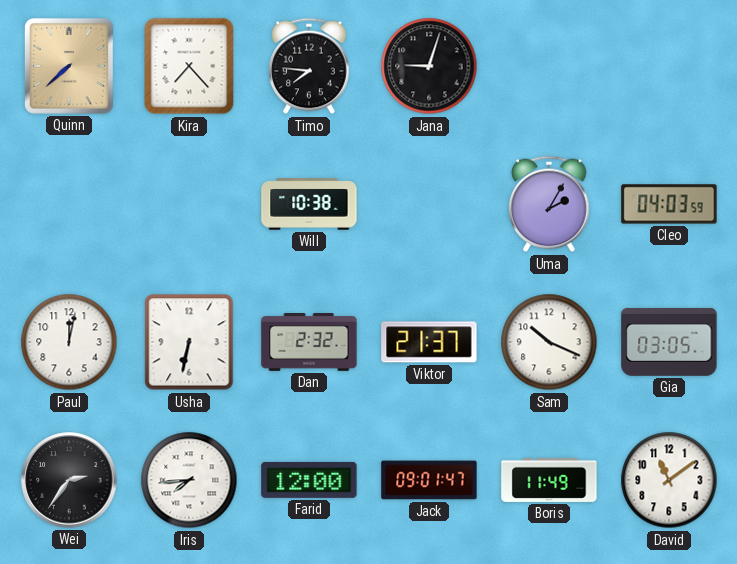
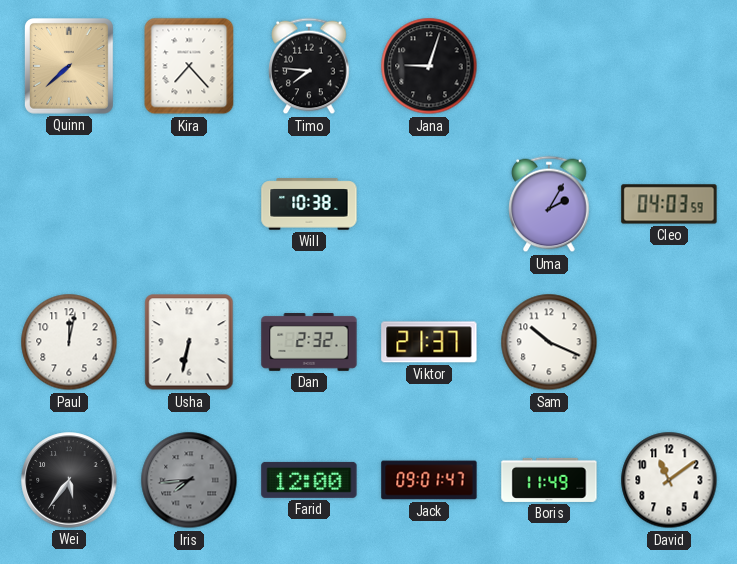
Gia: 03:05 -> none
Wei: 2:36 -> 5:36
Iris dial: white -> grey
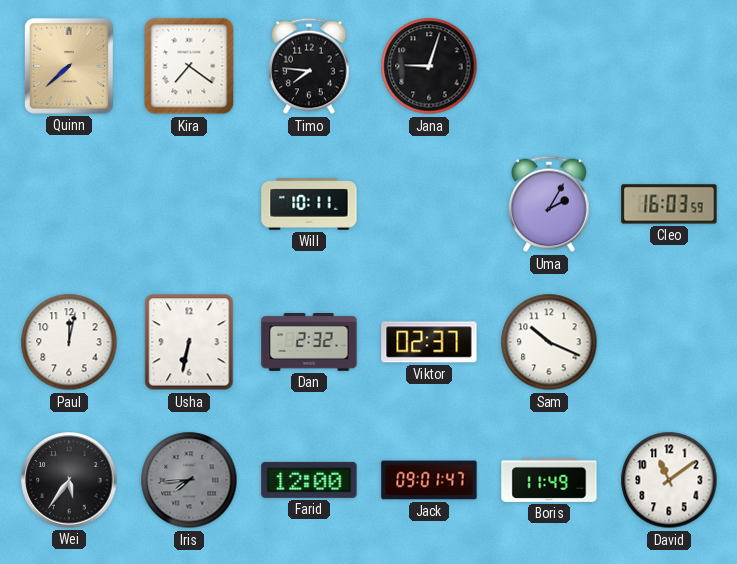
Kira: 7:23 -> 7:21
Will: 10:38 -> 10:11
Cleo: 04:03 -> 16:03
Viktor: 21:37 -> 02:37
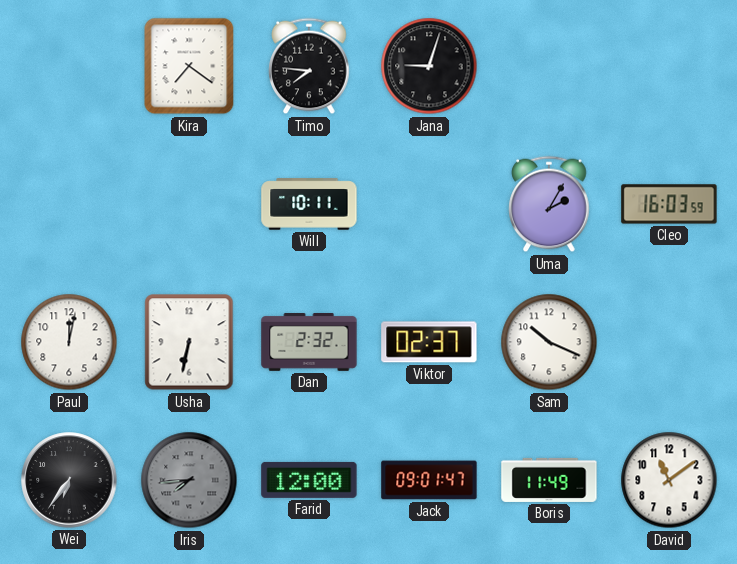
Quinn: 7:38 -> none
Wei: 5:36 -> 6:36
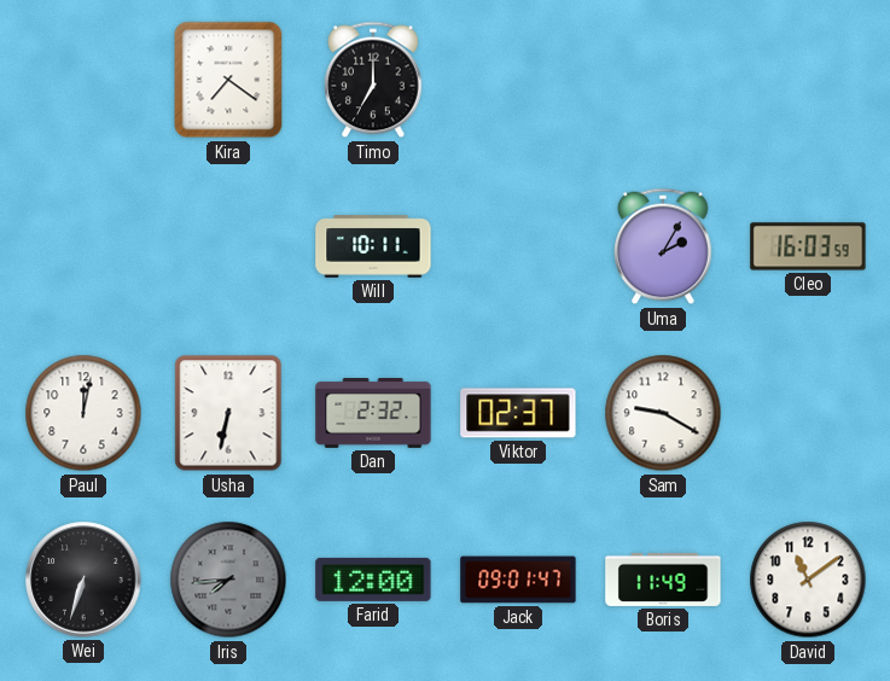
Timo: 7:46 -> 7:00
Jana: 9:03 -> none
Sam: 10:19 -> 9:20
Wei: 6:36 -> 6:33
